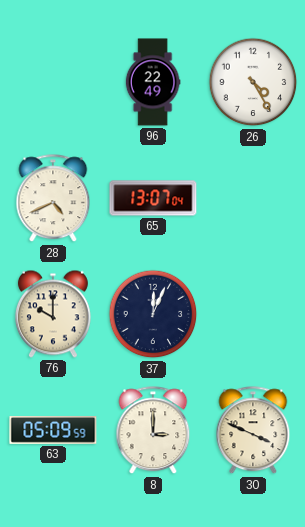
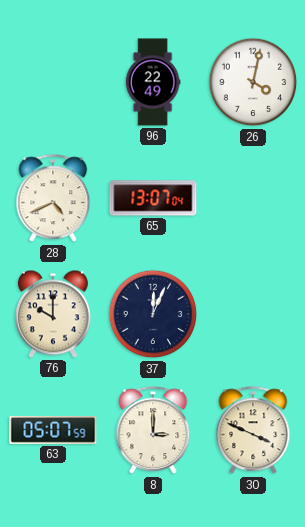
26: 4:25 -> 4:02
63: 05:09 -> 05:07
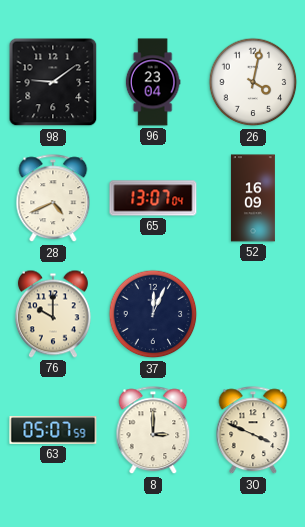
98: none -> 9:09
96: 22:49 -> 23:04
52: none -> 16:09
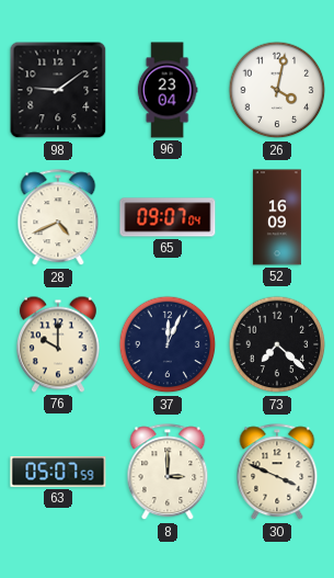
65: 13:07 -> 09:07
73: none -> 7:22
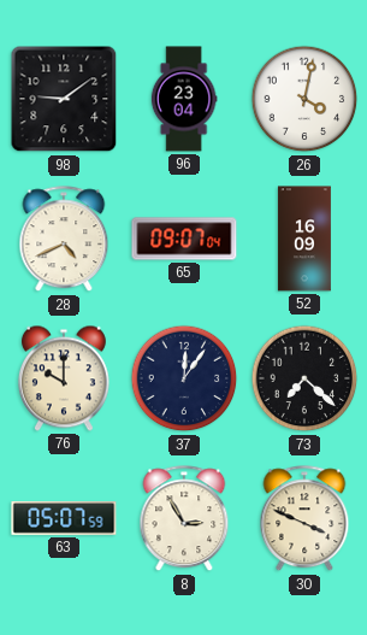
37: 12:04 -> 12:06
8: 3:00 -> 2:55
